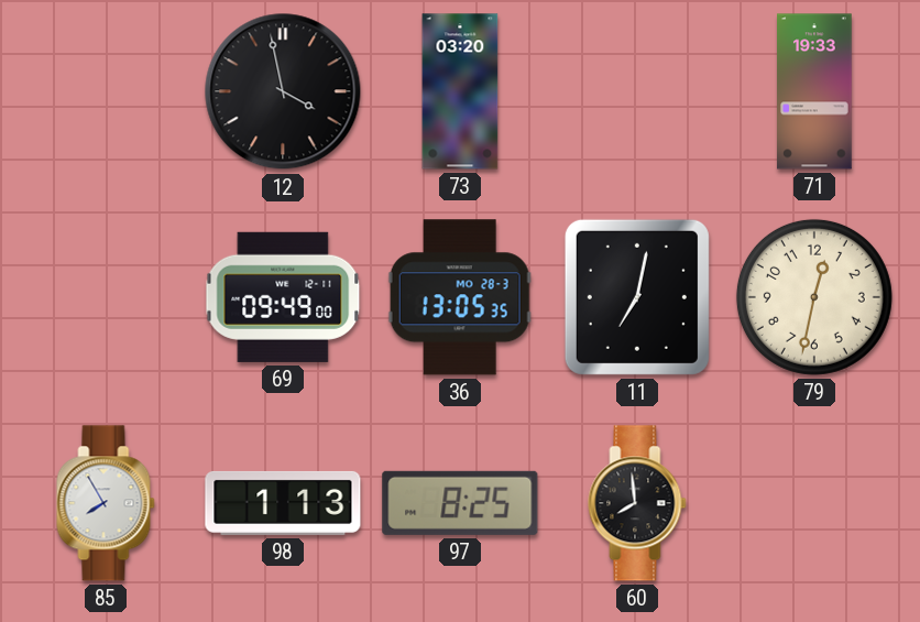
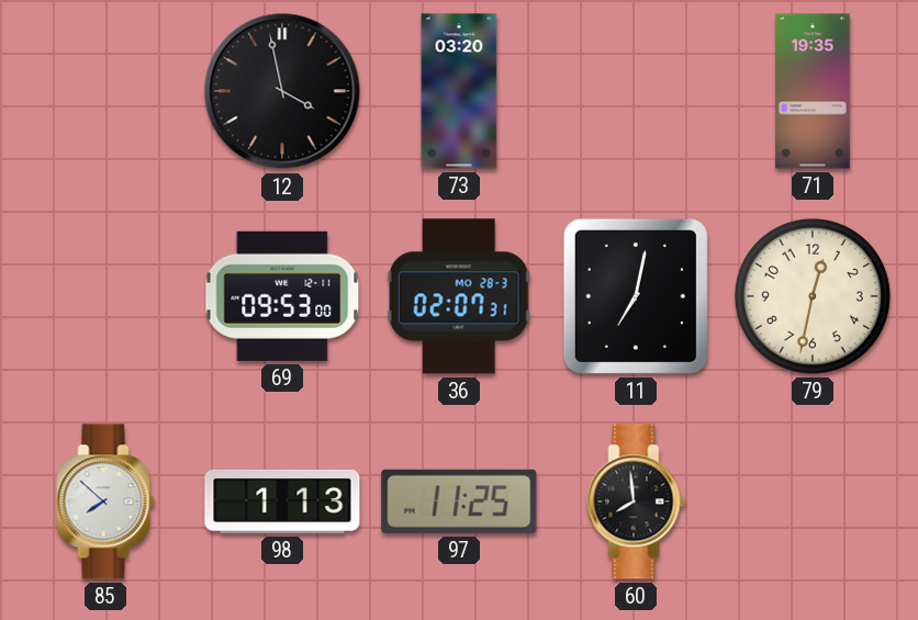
71: 19:33 -> 19:35
69: 09:49 -> 09:53
36: 13:05 -> 02:07
85: 7:55 -> 7:52
97: 8:25 -> 11:25
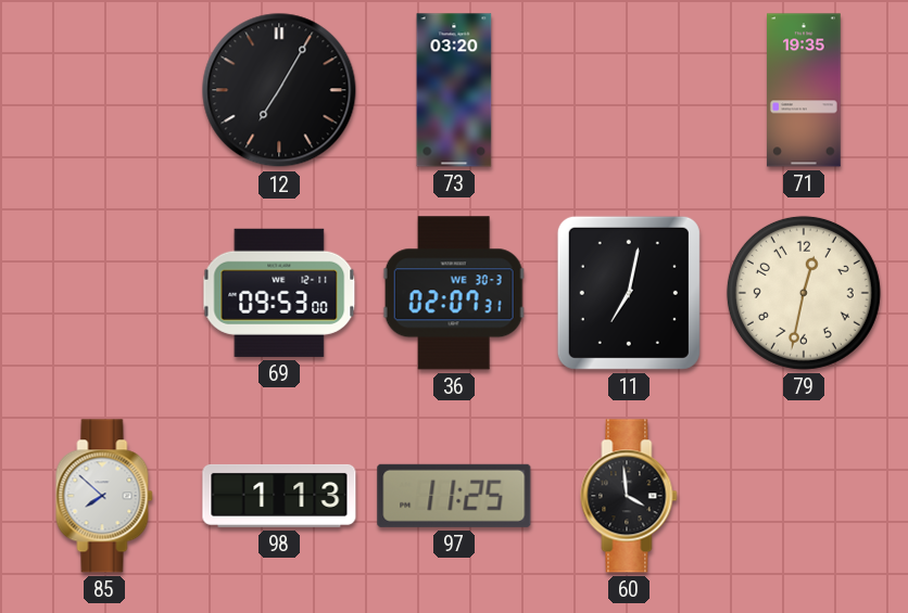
12: 3:58 -> 7:05
36 date: MO 28-3 -> WE 30-3
60: 7:59 -> 3:59
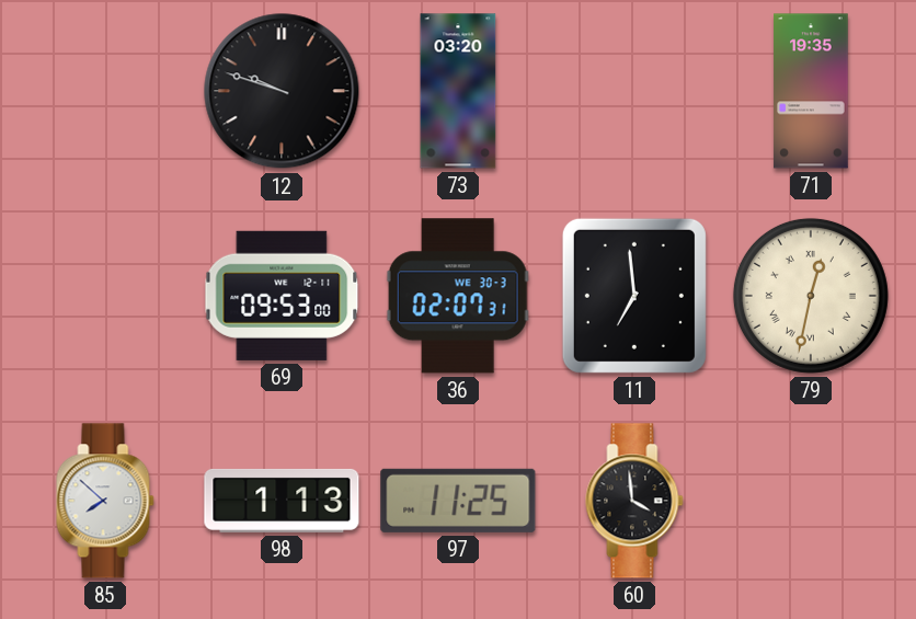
12: 7:05 -> 9:48
11: 7:02 -> 6:59
79 numerals: Arabic -> Roman
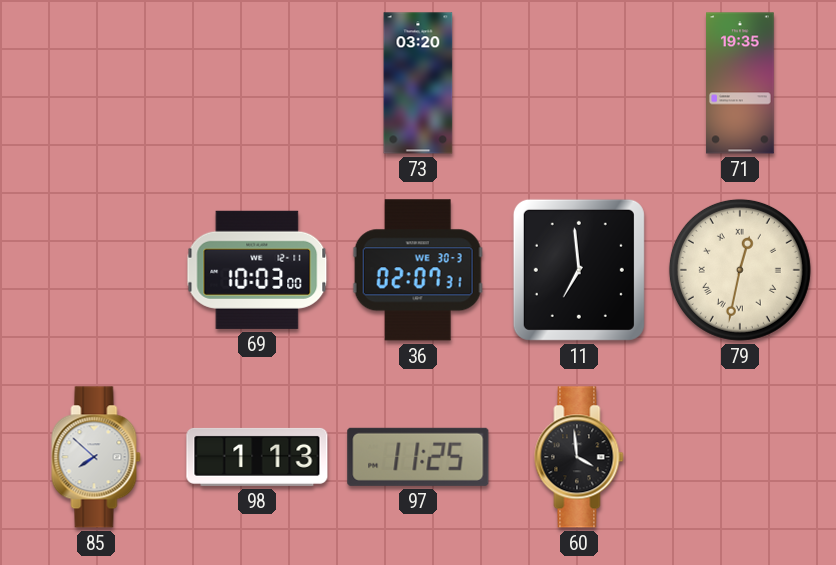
12: 9:48 -> none
69: 09:53 -> 10:03
